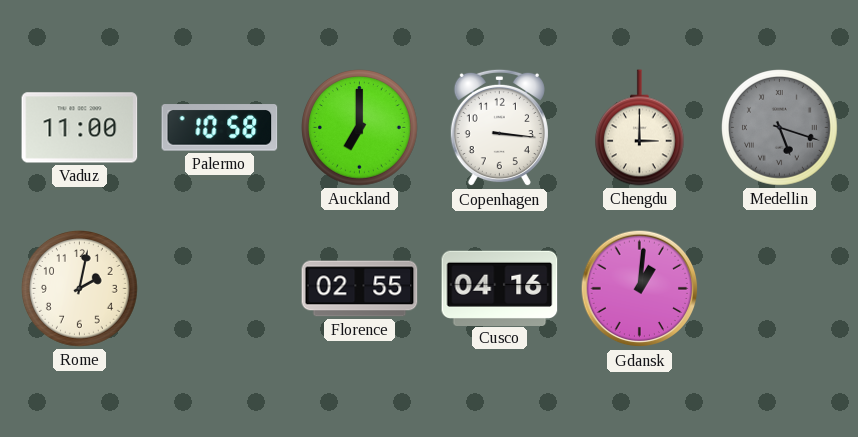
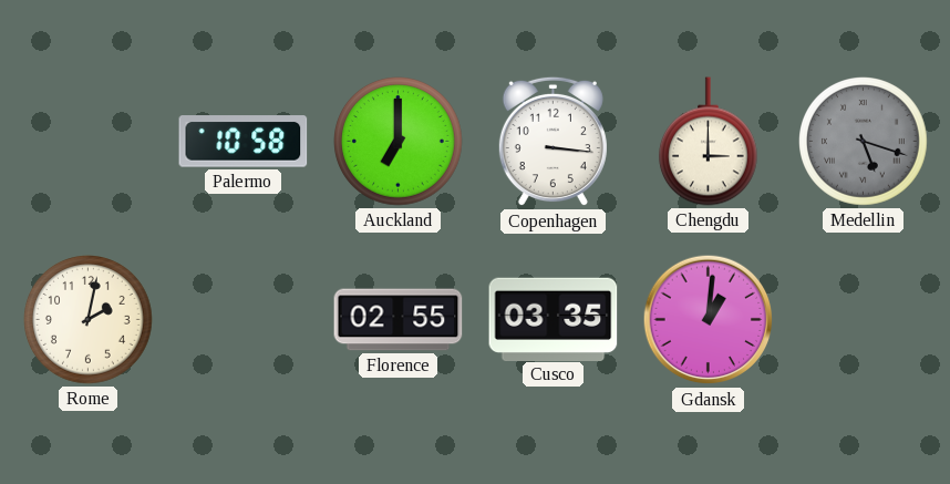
Vaduz: 11:00 -> none
Cusco: 04:16 -> 03:35
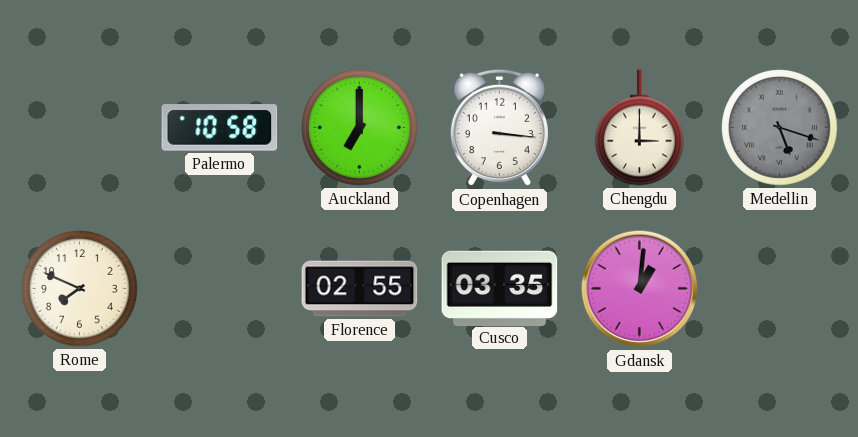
Rome: 2:02 -> 7:49
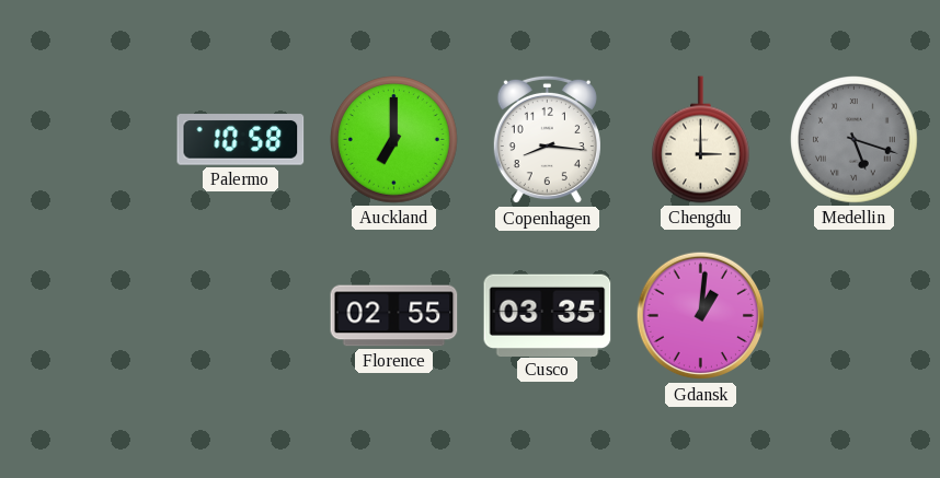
Copenhagen: 3:16 -> 8:16
Rome: 7:49 -> none
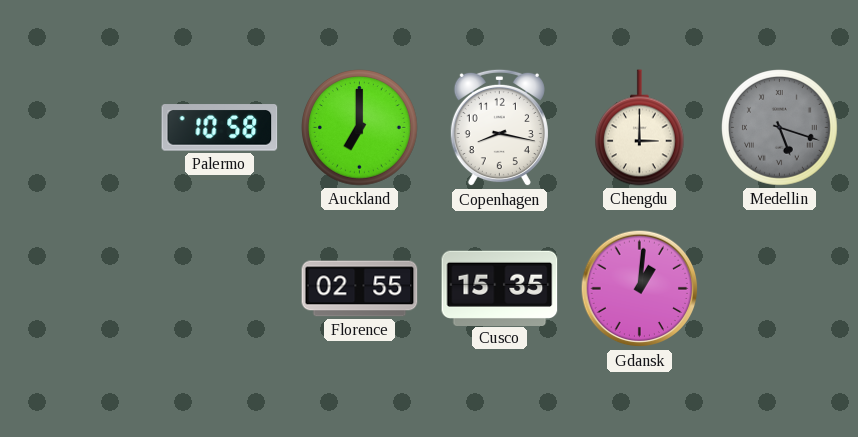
Copenhagen: 8:16 -> 8:17
Cusco: 03:35 -> 15:35
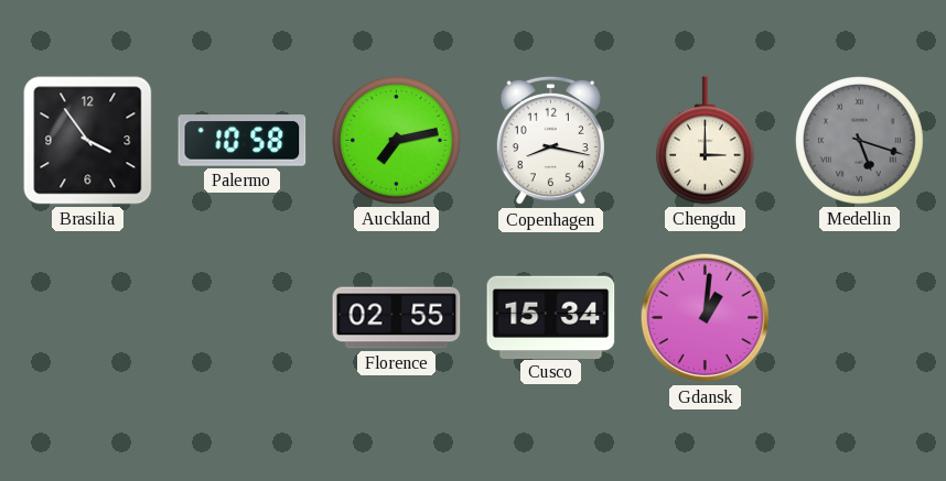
Brasilia: none -> 3:54
Auckland: 7:00 -> 7:13
Cusco: 15:35 -> 15:34
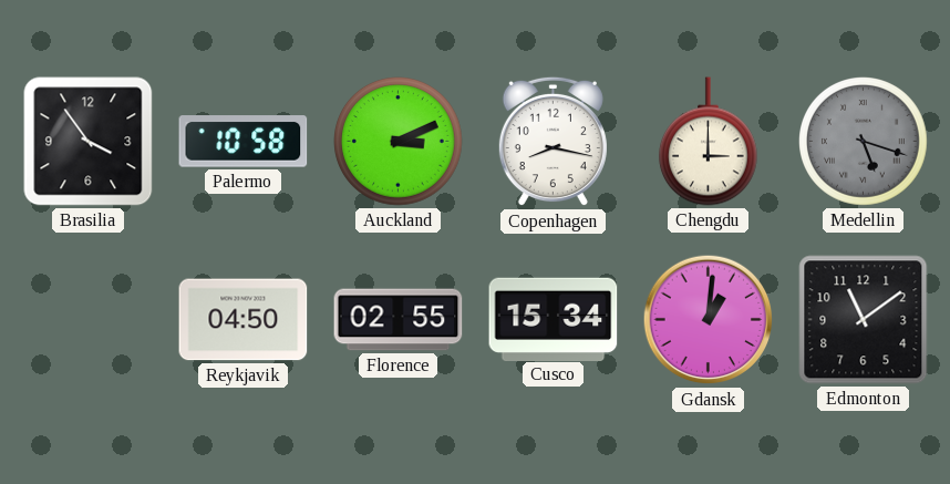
Auckland: 7:13 -> 3:11
Reykjavik: none -> 04:50
Edmonton: none -> 11:09
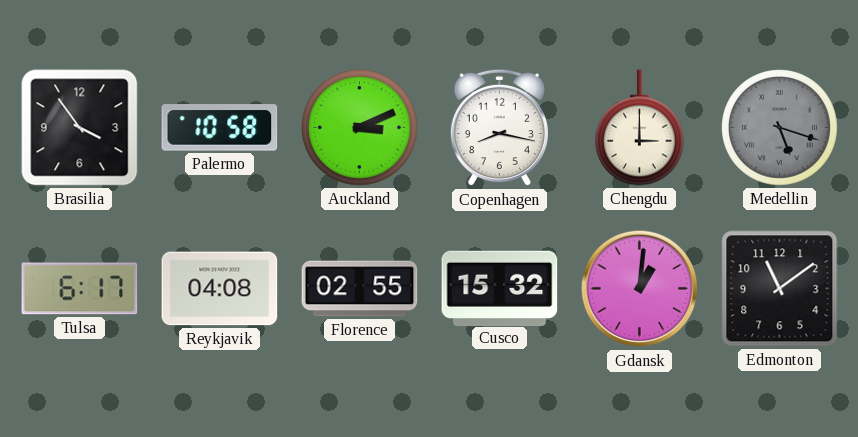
Tulsa: none -> 6:17
Reykjavik: 04:50 -> 04:08
Cusco: 15:34 -> 15:32
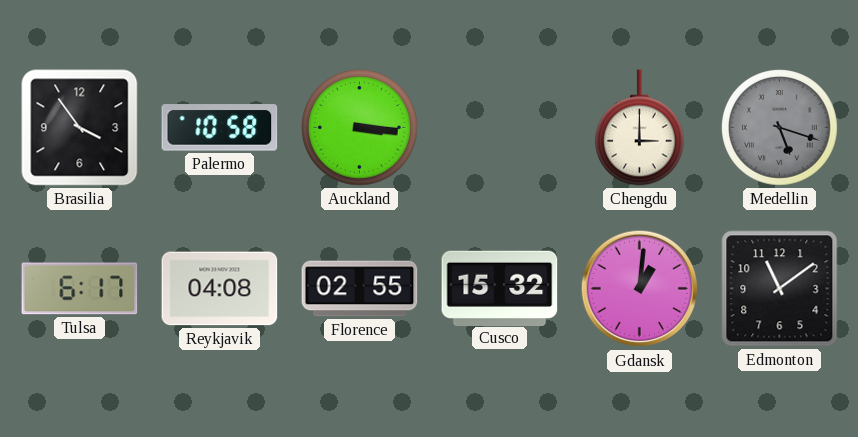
Auckland: 3:11 -> 3:16
Copenhagen: 8:17 -> none
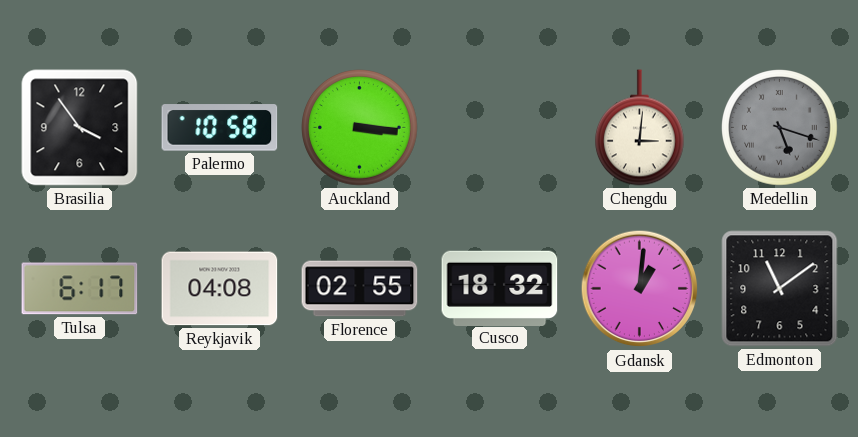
Chengdu: 3:00 -> 3:01
Cusco: 15:32 -> 18:32
